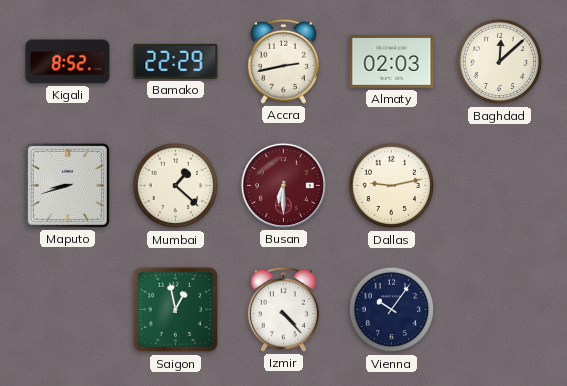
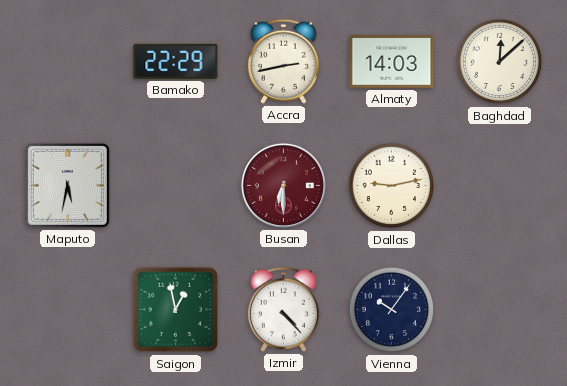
Kigali: 8:52 -> none
Almaty: 02:03 -> 14:03
Maputo: 8:42 -> 5:32
Mumbai: 1:22 -> none
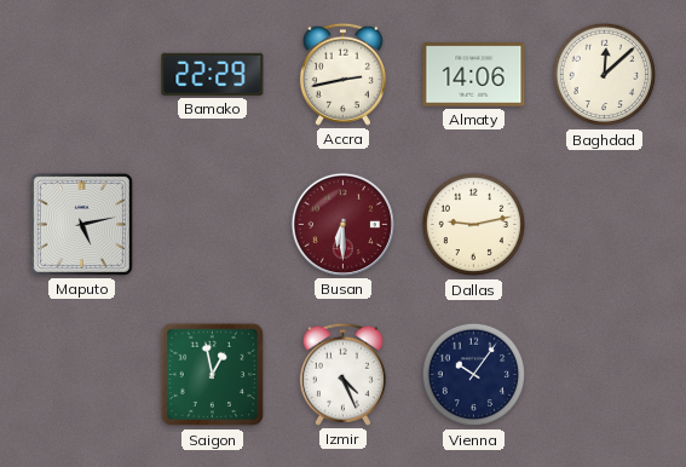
Almaty: 14:03 -> 14:06
Maputo: 5:32 -> 5:13
Izmir: 4:23 -> 4:26
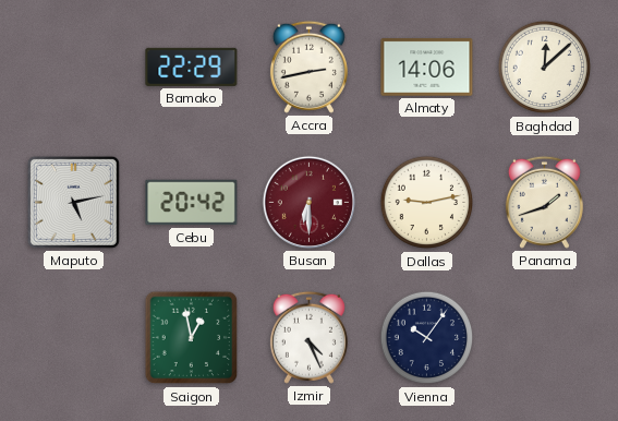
Cebu: none -> 20:42
Panama: none -> 1:42
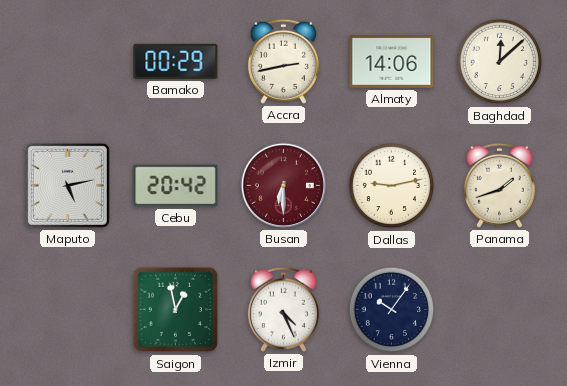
Bamako: 22:29 -> 00:29
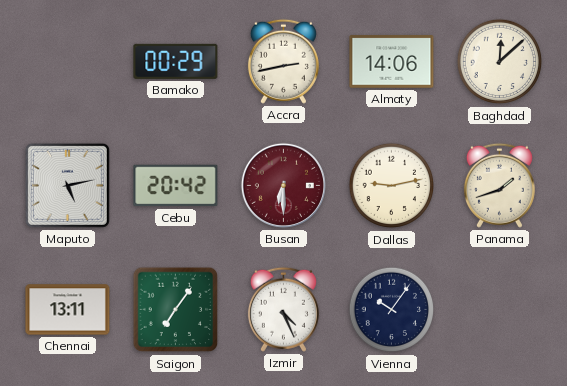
Chennai: none -> 13:11
Saigon: 12:58 -> 7:06
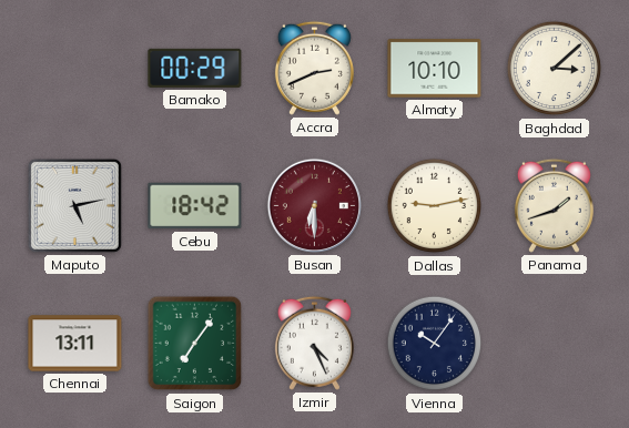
Accra: 2:43 -> 2:41
Almaty: 14:06 -> 10:10
Baghdad: 12:08 -> 3:08
Cebu: 20:42 -> 18:42
